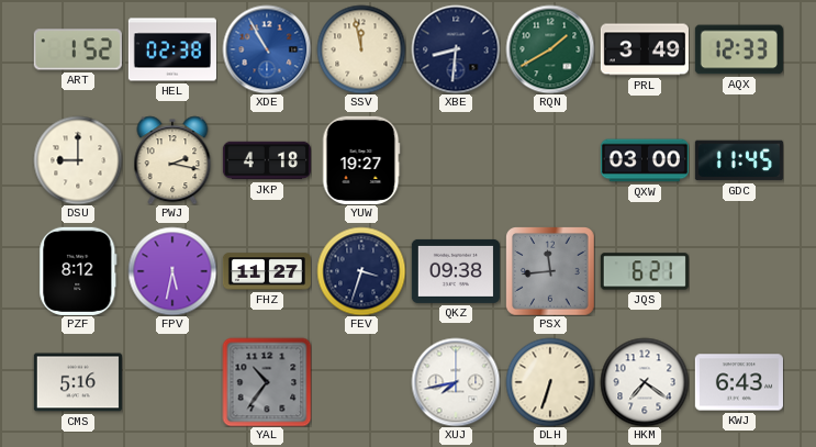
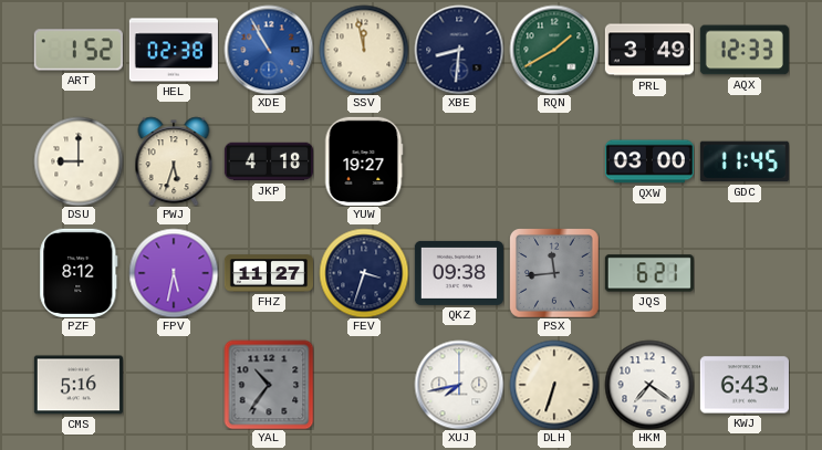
PWJ: 2:17 -> 5:33
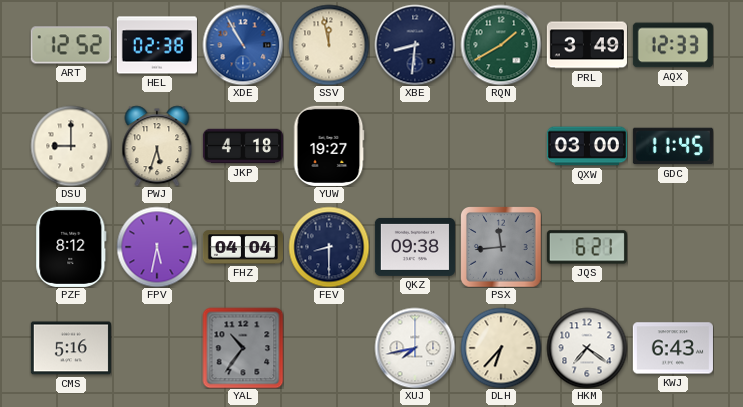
ART: 1:52 -> 12:52
FHZ: 11:27 -> 04:04
FEV: 3:33 -> 8:30
DLH: 6:33 -> 6:37
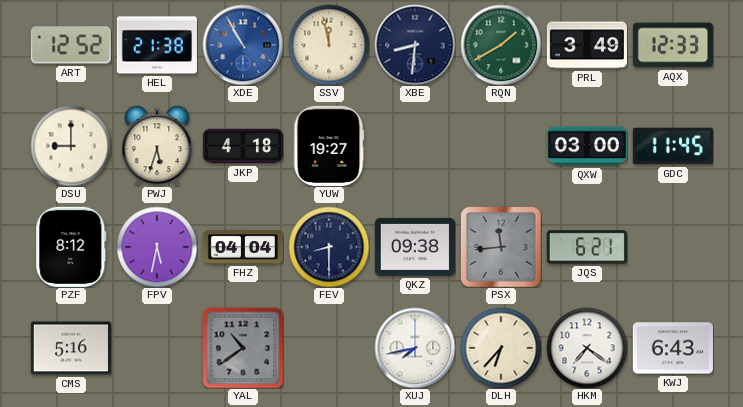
HEL: 02:38 -> 21:38
YAL: 10:36 -> 10:39
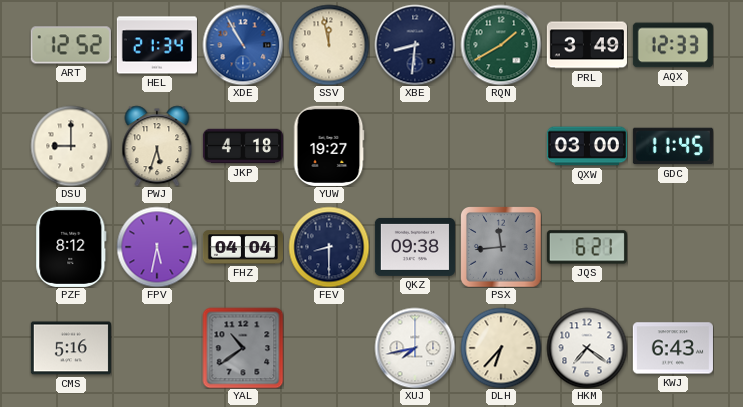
HEL: 21:38 -> 21:34
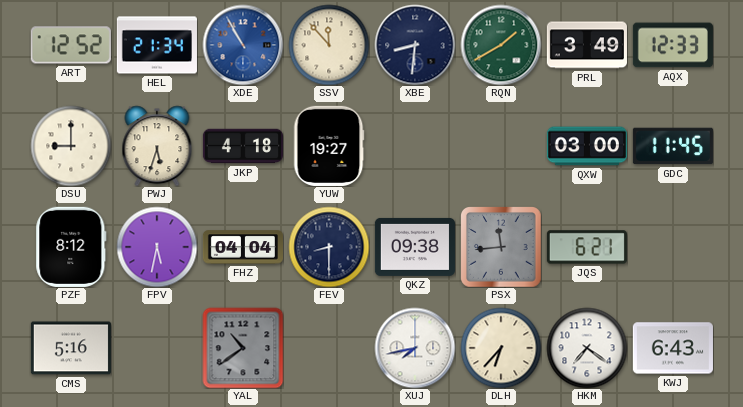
SSV: 11:58 -> 11:53
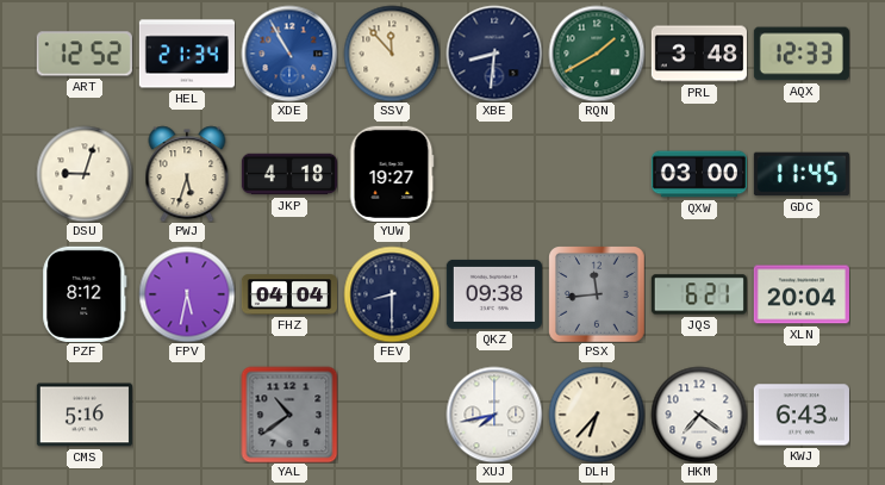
PRL: 3:49 -> 3:48
DSU: 9:00 -> 9:03
XLN: none -> 20:04
